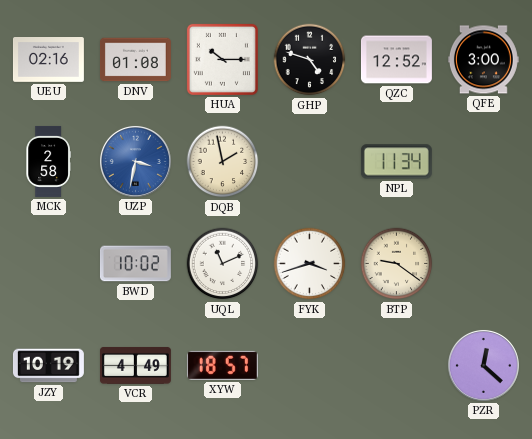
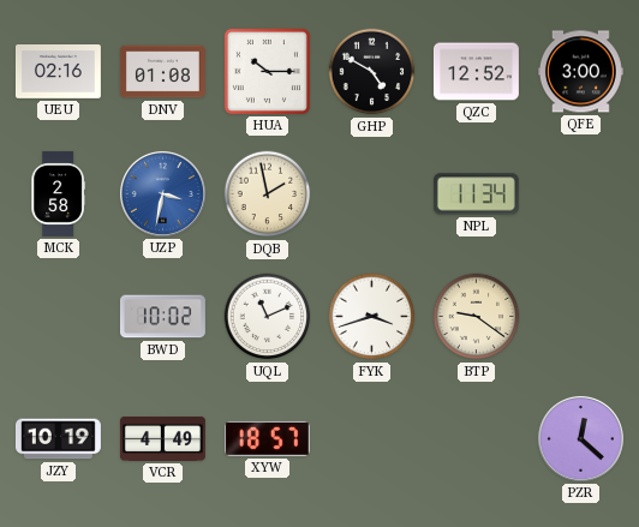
GHP: 4:48 -> 4:50
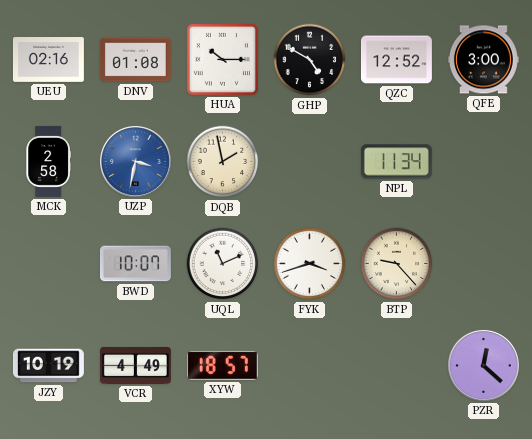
BWD: 10:02 -> 10:07
BTP: 9:21 -> 9:23
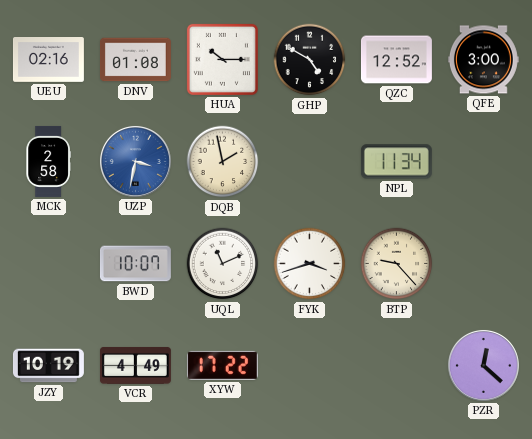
XYW: 18:57 -> 17:22
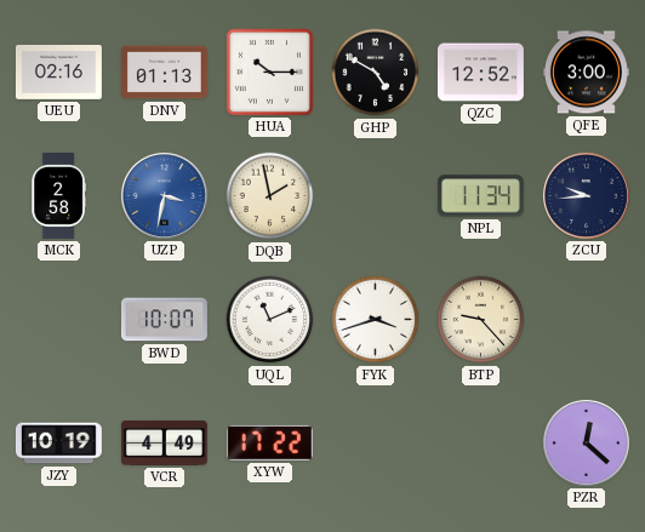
DNV: 01:08 -> 01:13
ZCU: none -> 9:44
